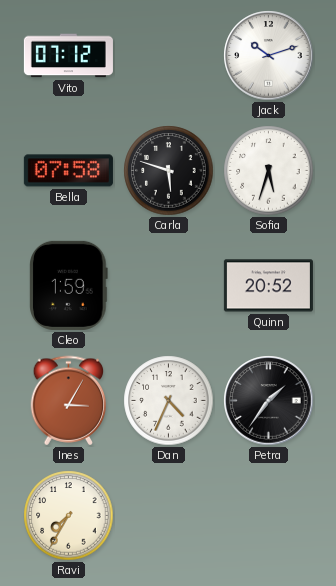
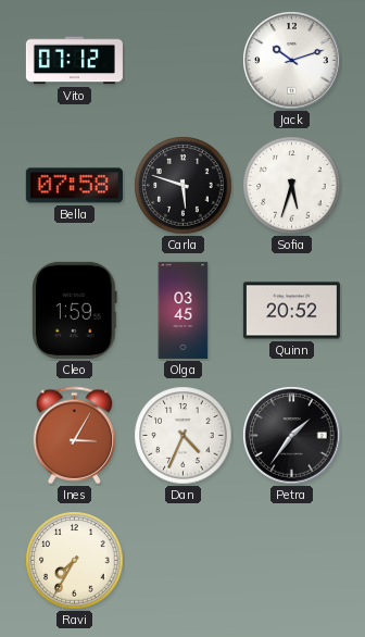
Olga: none -> 03:45
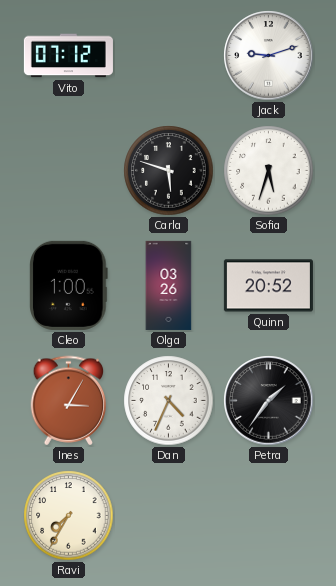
Jack: 10:12 -> 9:12
Bella: 07:58 -> none
Cleo: 1:59 -> 1:00
Olga: 03:45 -> 03:26
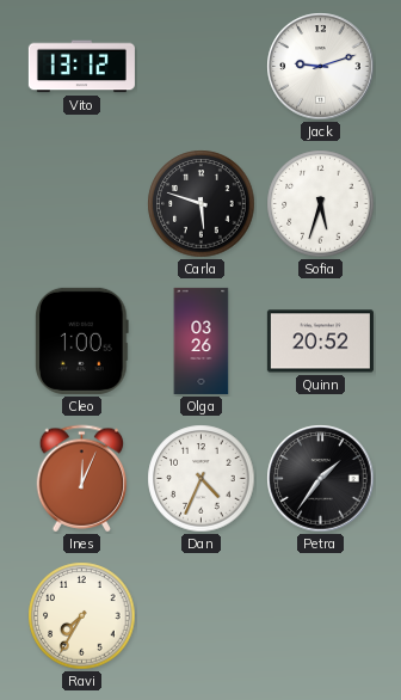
Vito: 07:12 -> 13:12
Ines: 3:05 -> 12:04
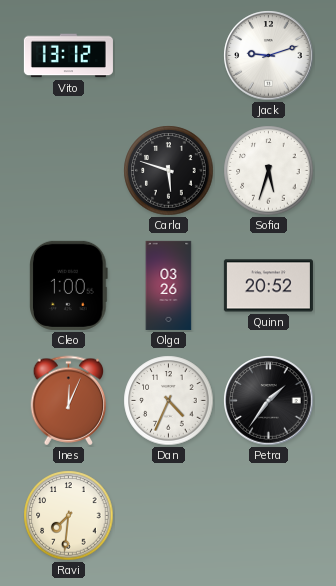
Ravi: 7:35 -> 7:31
